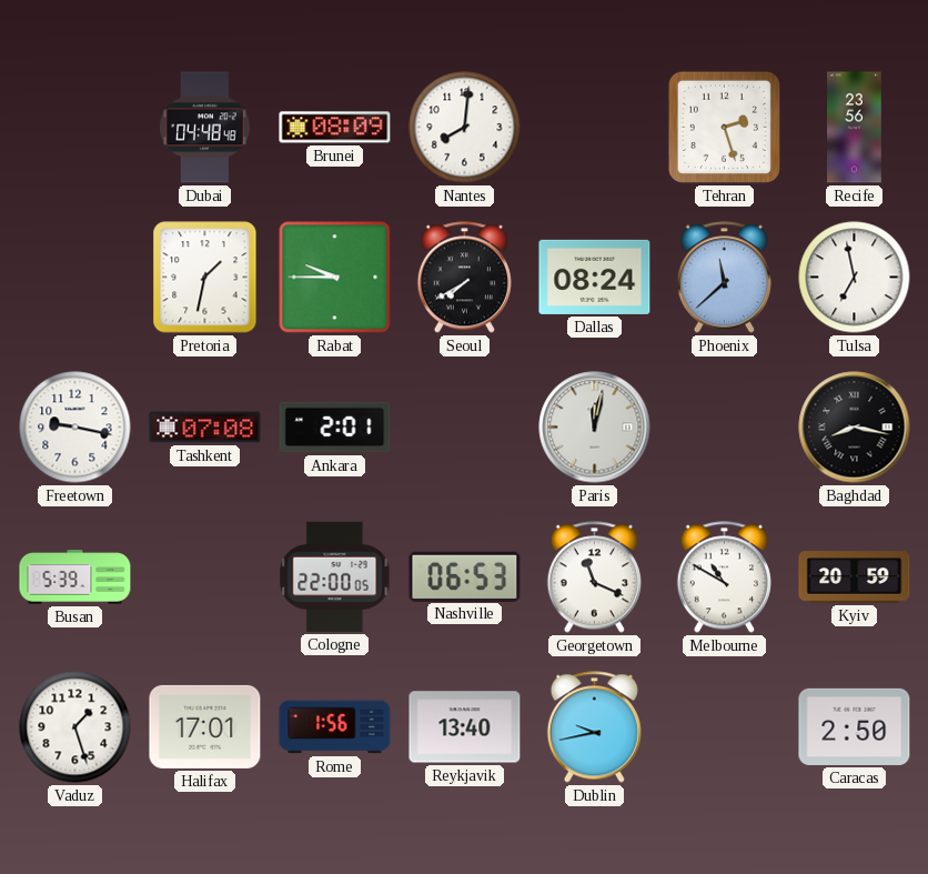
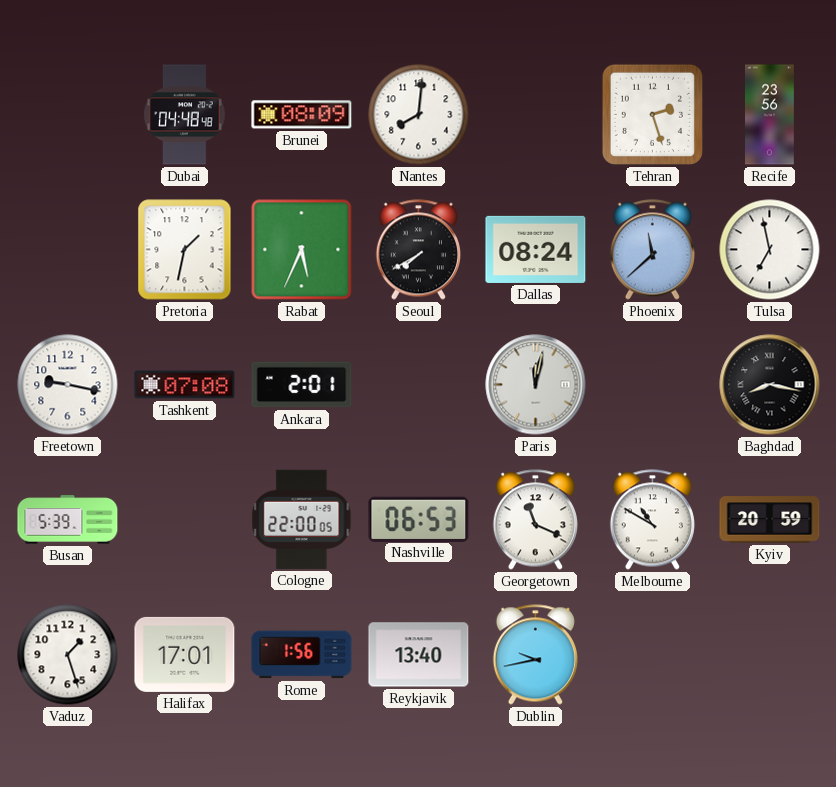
Rabat: 9:45 -> 5:34
Caracas: 2:50 -> none
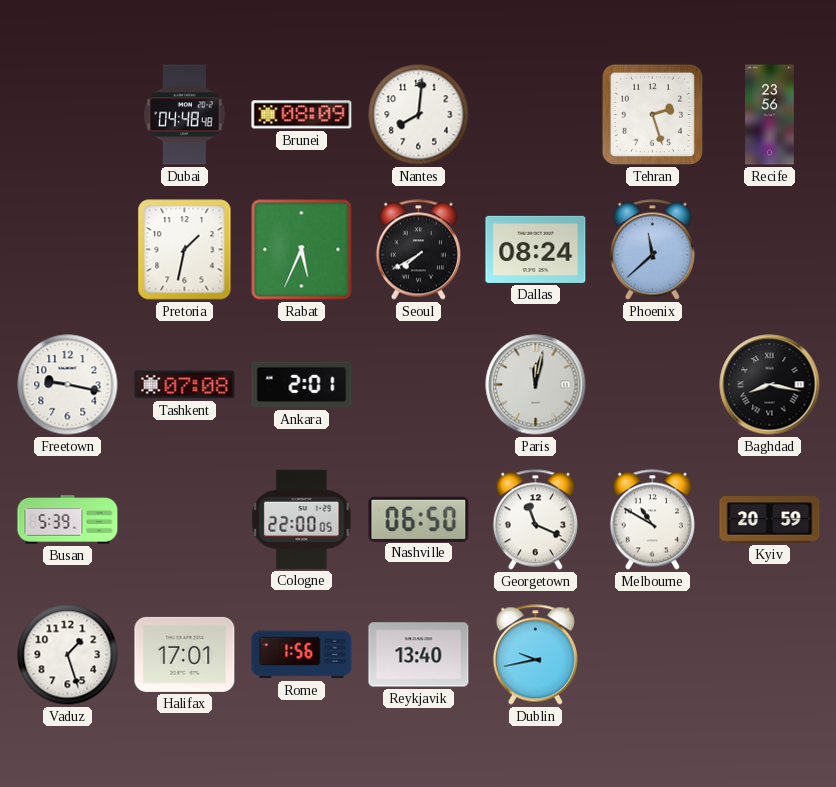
Tulsa: 6:58 -> none
Nashville: 06:53 -> 06:50
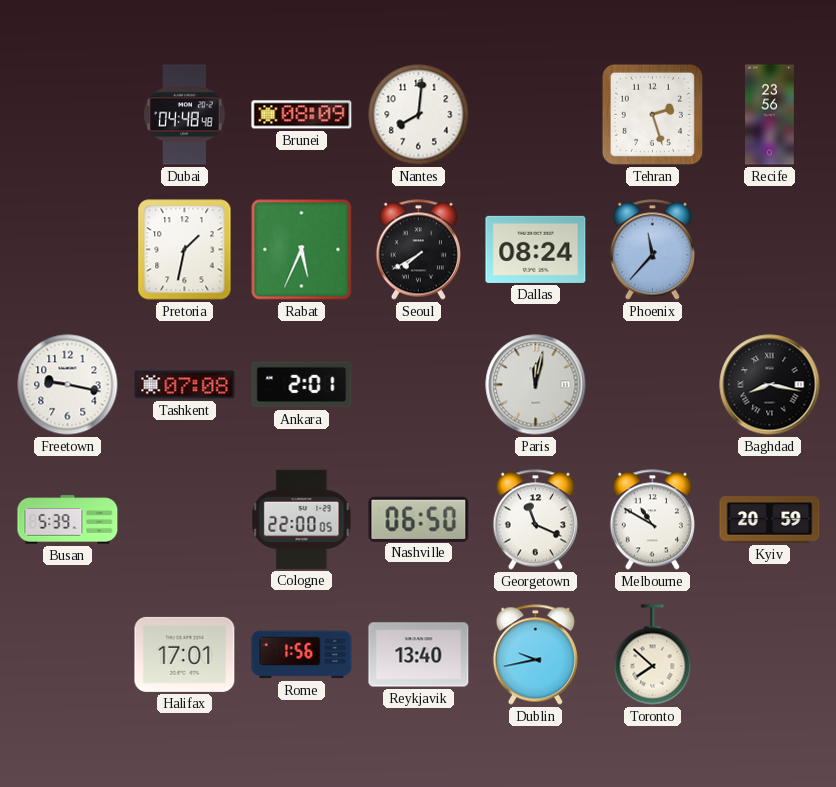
Phoenix: 11:38 -> 11:37
Vaduz: 1:27 -> none
Toronto: none -> 7:52
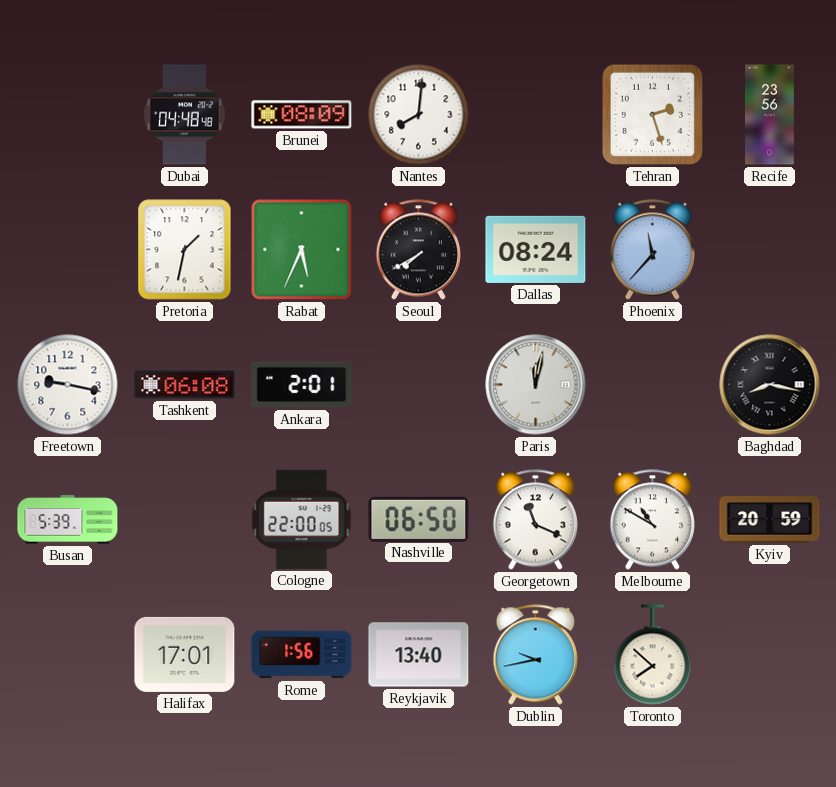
Tashkent: 07:08 -> 06:08
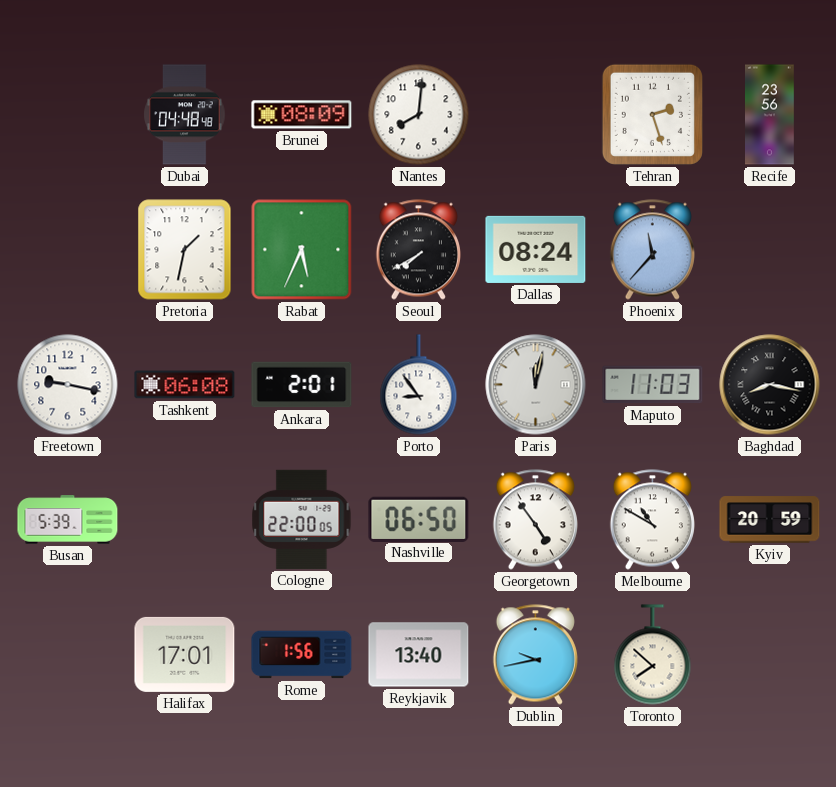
Porto: none -> 8:54
Maputo: none -> 11:03
Georgetown: 11:19 -> 4:54
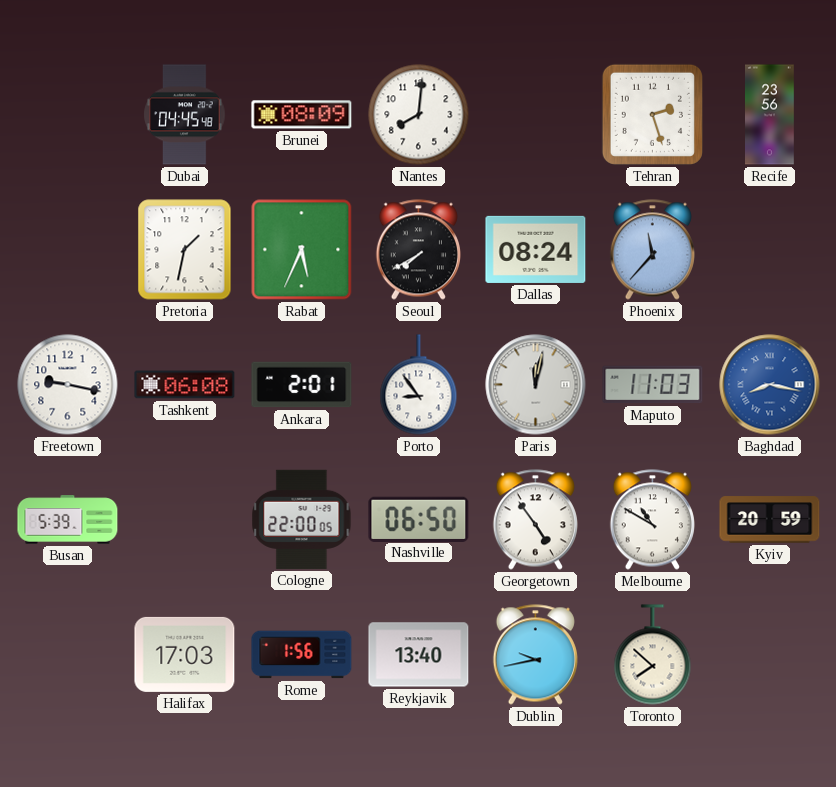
Dubai: 04:48 -> 04:45
Baghdad dial: black -> blue
Halifax: 17:01 -> 17:03
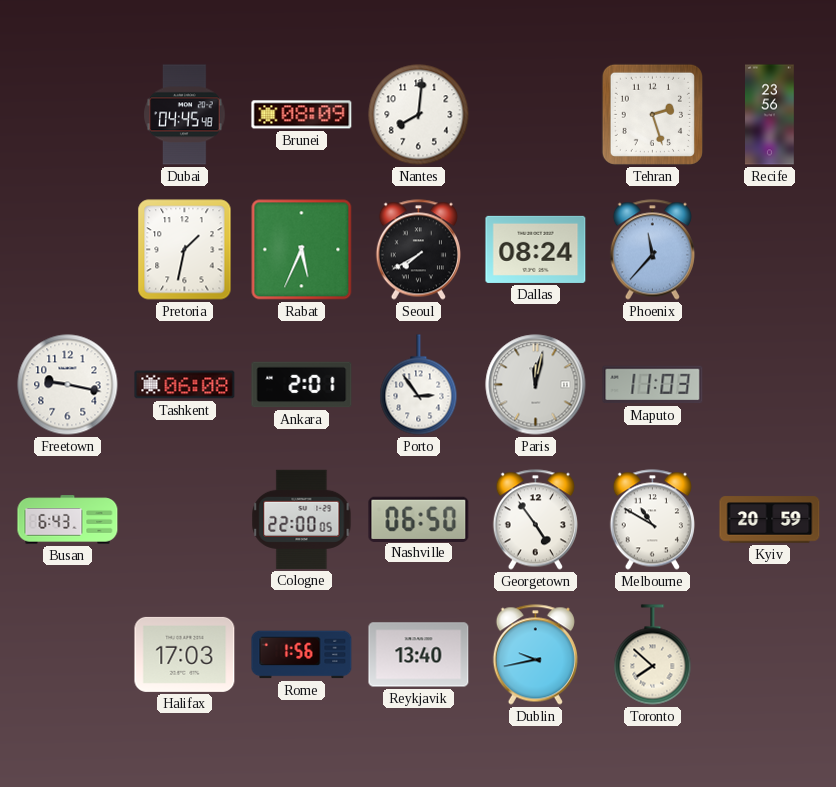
Porto: 8:54 -> 2:54
Baghdad: 8:17 -> none
Busan: 5:39 -> 6:43
